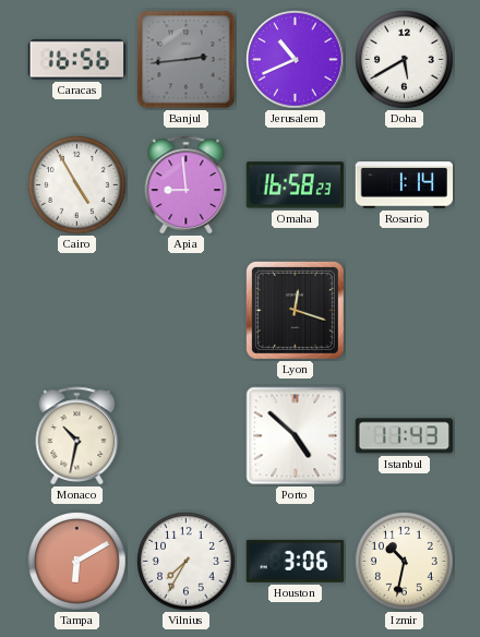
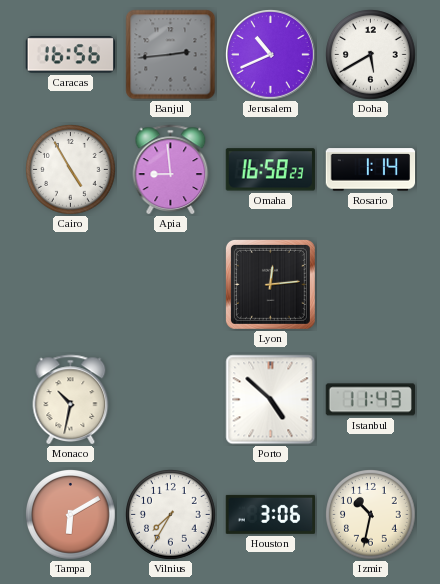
Lyon: 12:18 -> 12:14
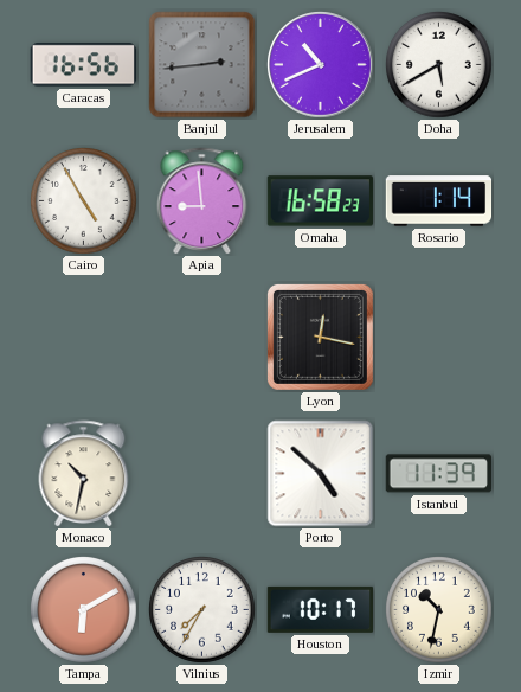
Lyon: 12:14 -> 12:17
Istanbul: 11:43 -> 11:39
Houston: 3:06 -> 10:17
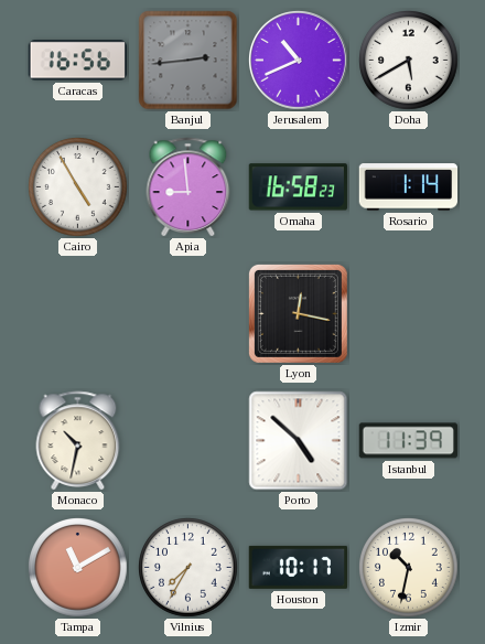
Tampa: 6:10 -> 11:10
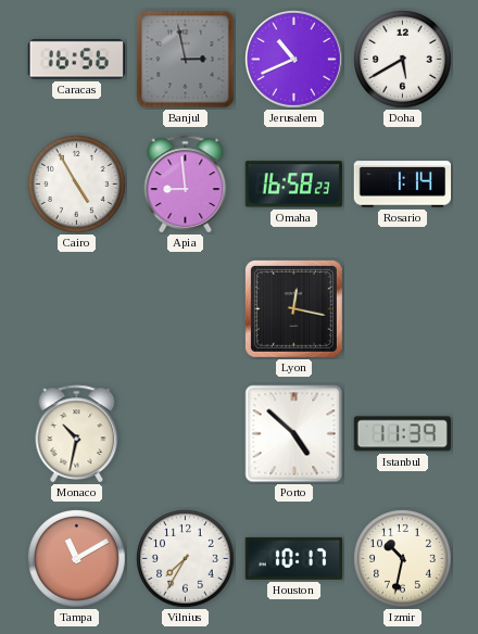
Banjul: 2:44 -> 2:58
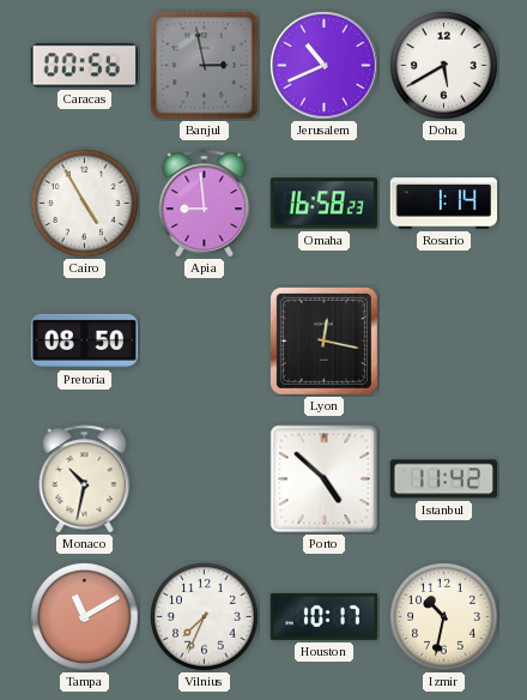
Caracas: 16:56 -> 00:56
Pretoria: none -> 08:50
Istanbul: 11:39 -> 11:42
Vilnius: 7:35 -> 7:34
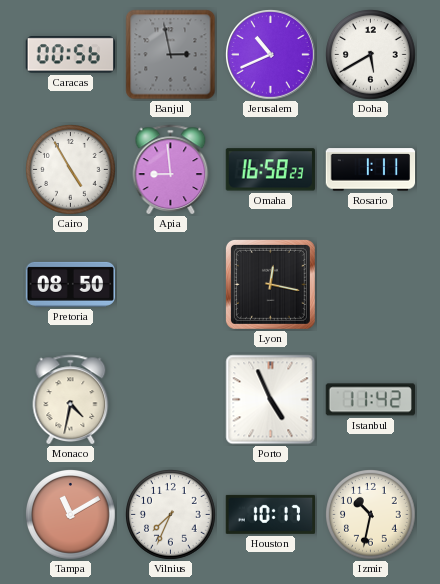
Rosario: 1:14 -> 1:11
Monaco: 10:32 -> 4:32
Porto: 4:52 -> 4:56
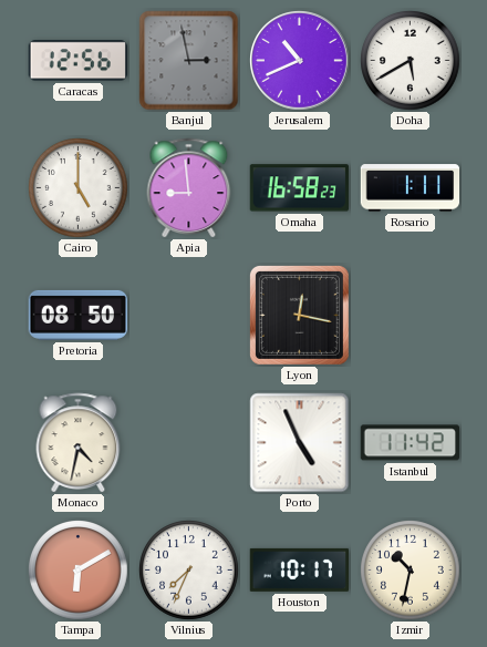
Caracas: 00:56 -> 12:56
Cairo: 4:55 -> 5:00
Tampa: 11:10 -> 6:10
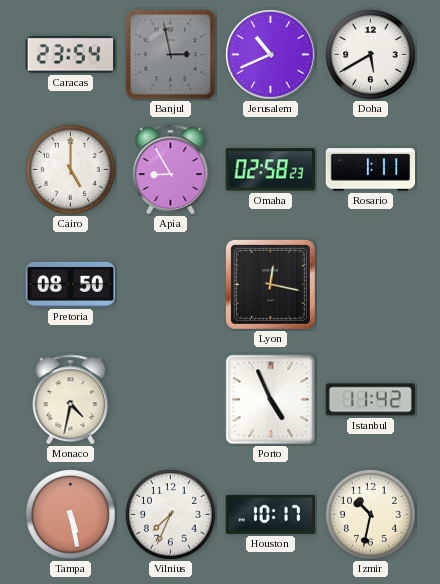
Caracas: 12:56 -> 23:54
Apia: 8:59 -> 8:55
Omaha: 16:58 -> 02:58
Tampa: 6:10 -> 5:28
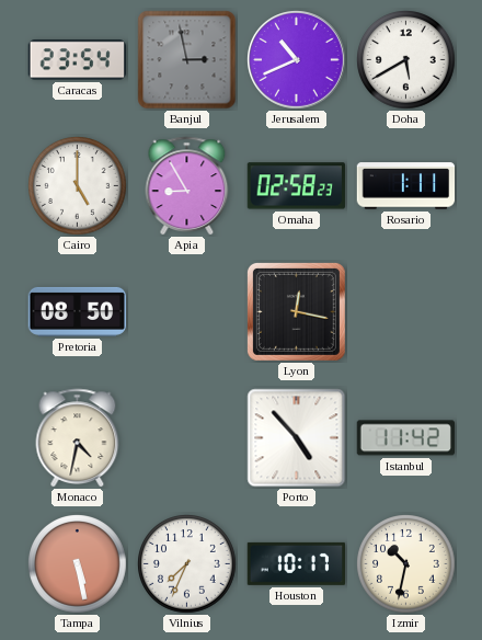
Porto: 4:56 -> 4:53
